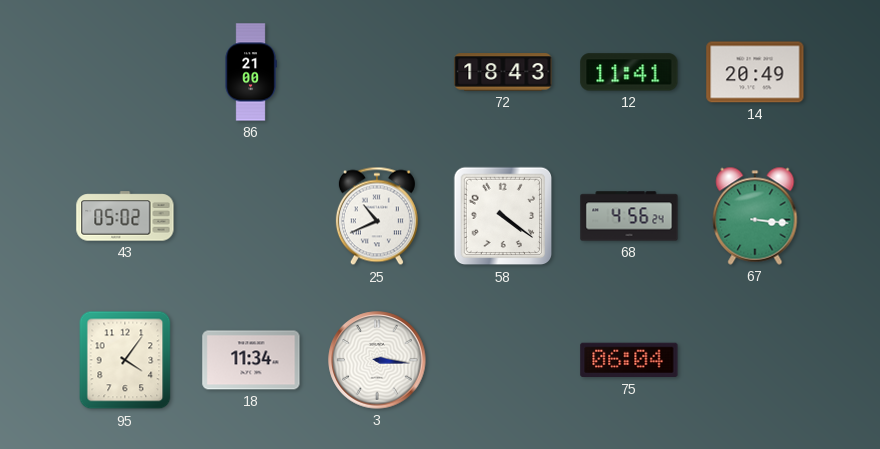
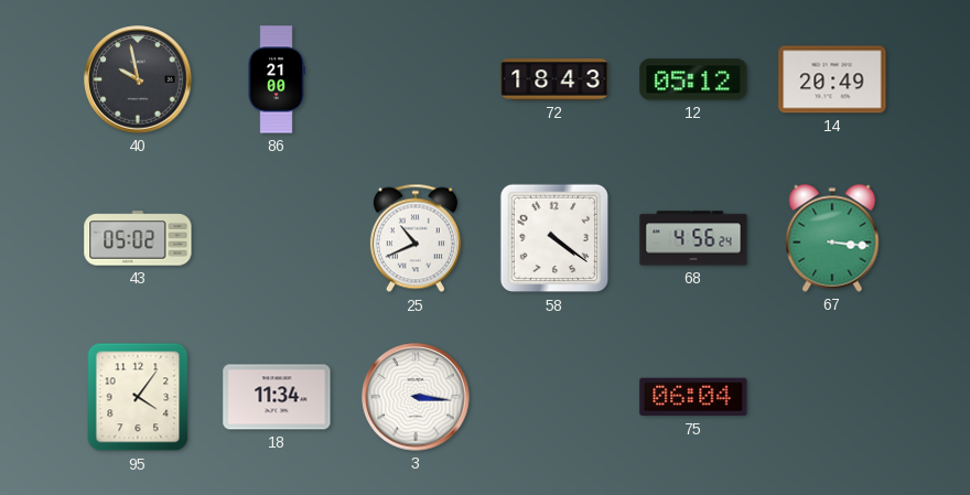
40: none -> 9:58
12: 11:41 -> 05:12
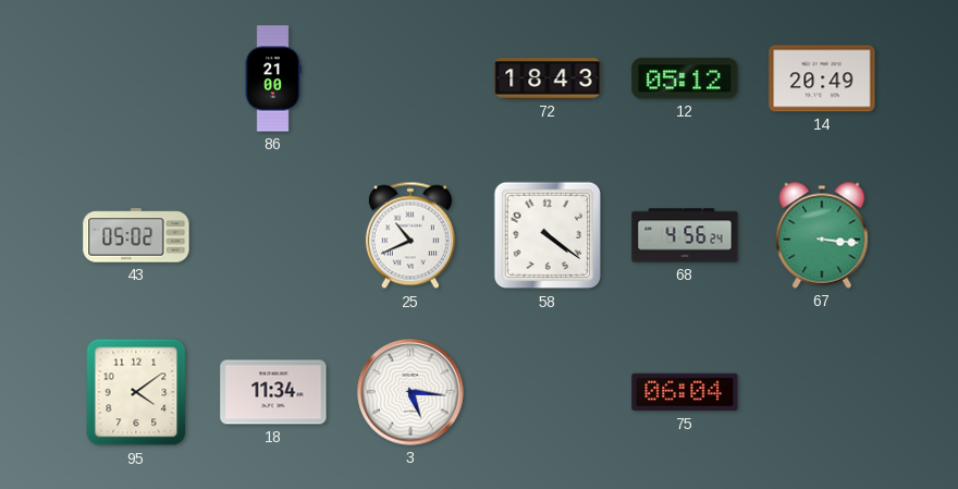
40: 9:58 -> none
95: 4:06 -> 4:09
3: 3:16 -> 5:16
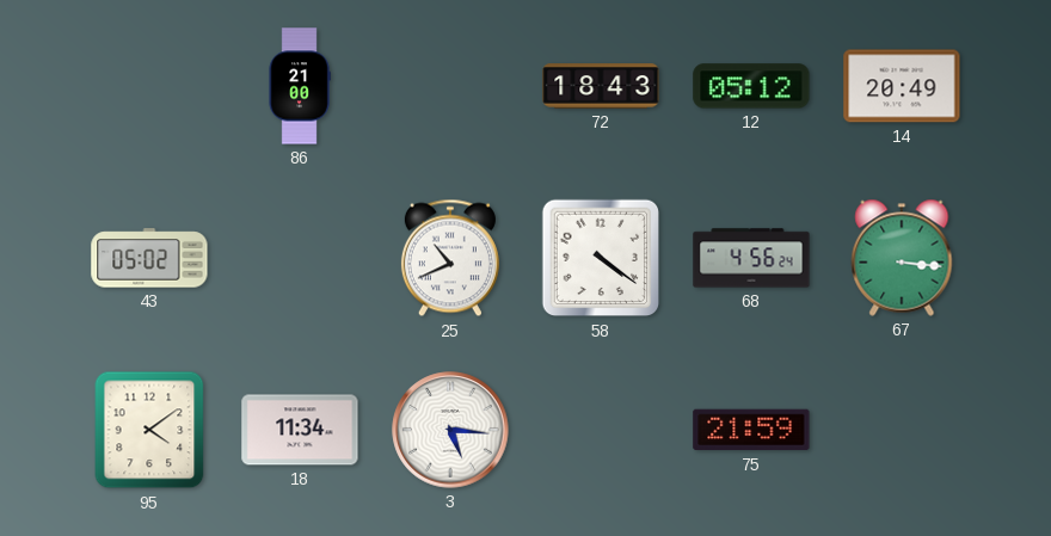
75: 06:04 -> 21:59
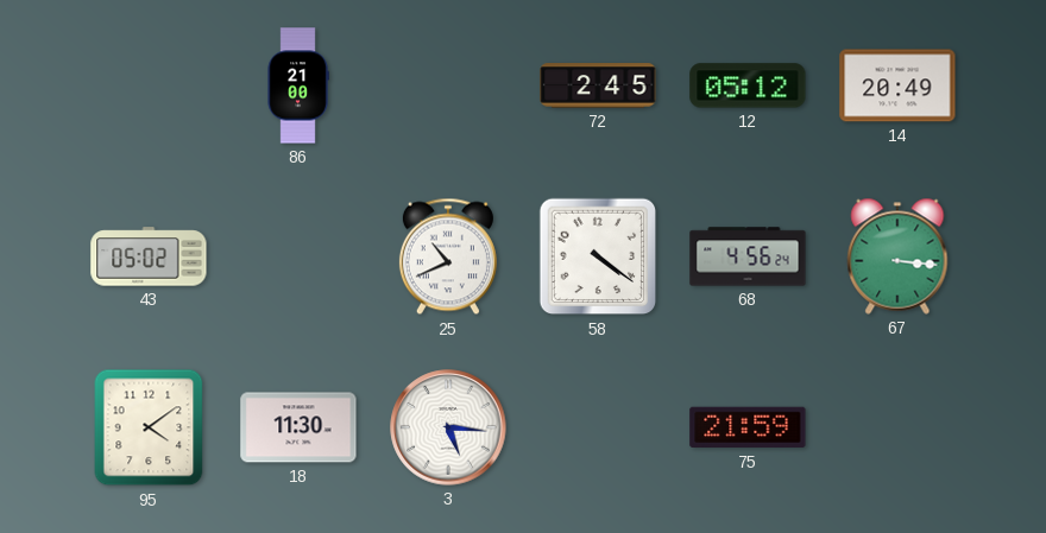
72: 18:43 -> 2:45
18: 11:34 -> 11:30
